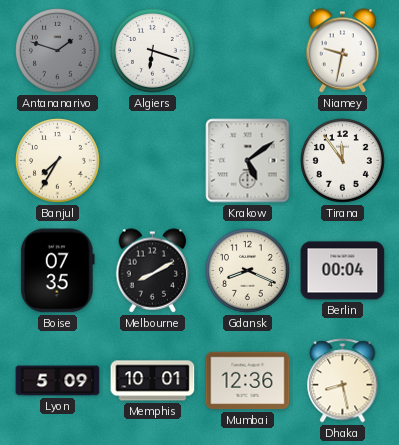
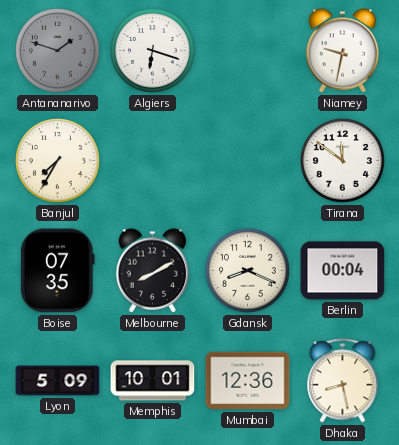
Krakow: 5:09 -> none
Tirana: 11:54 -> 11:51
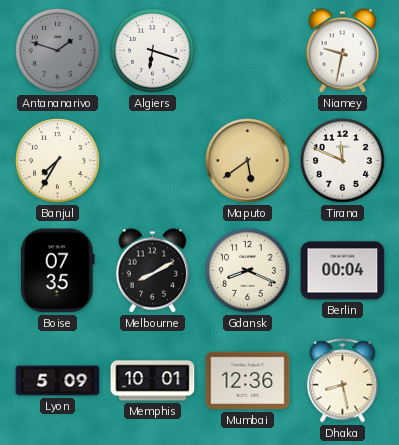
Maputo: none -> 5:39
Tirana: 11:51 -> 11:49
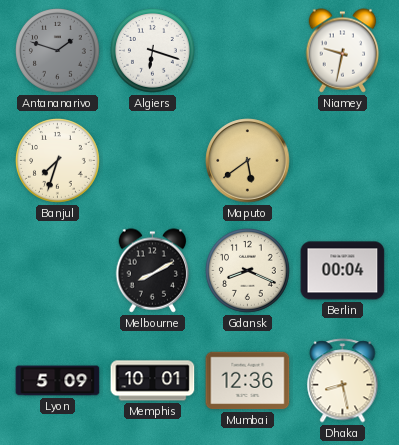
Banjul: 7:35 -> 7:33
Tirana: 11:49 -> none
Boise: 07:35 -> none
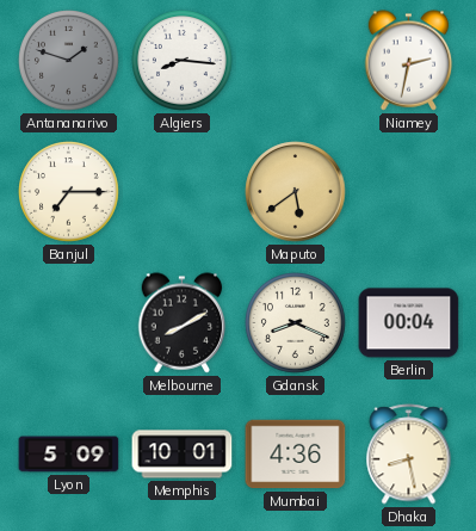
Algiers: 6:18 -> 8:16
Niamey: 9:32 -> 2:32
Banjul: 7:33 -> 7:15
Mumbai: 12:36 -> 4:36
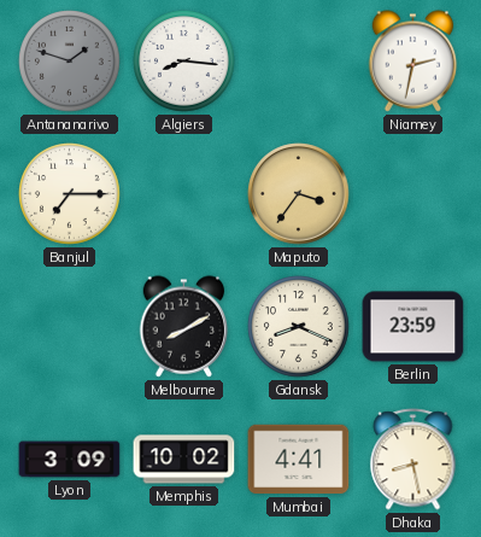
Maputo: 5:39 -> 3:36
Berlin: 00:04 -> 23:59
Lyon: 5:09 -> 3:09
Memphis: 10:01 -> 10:02
Mumbai: 4:36 -> 4:41
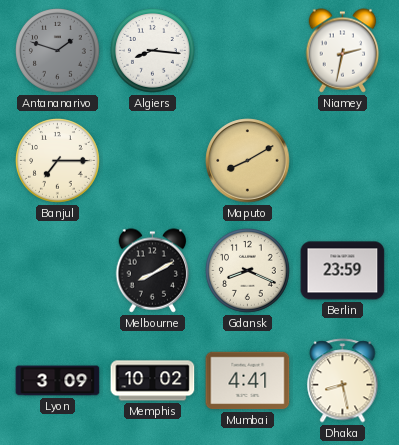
Maputo: 3:36 -> 8:10
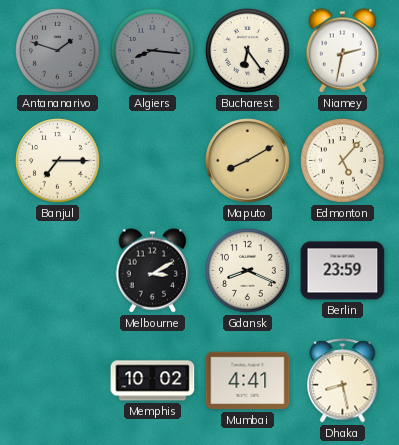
Algiers dial: white -> grey
Bucharest: none -> 6:24
Edmonton: none -> 5:07
Melbourne: 8:10 -> 3:10
Lyon: 3:09 -> none
